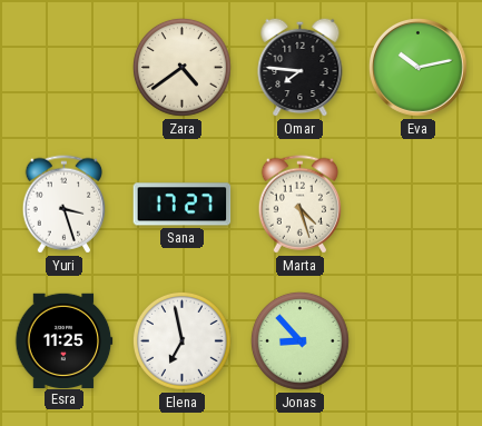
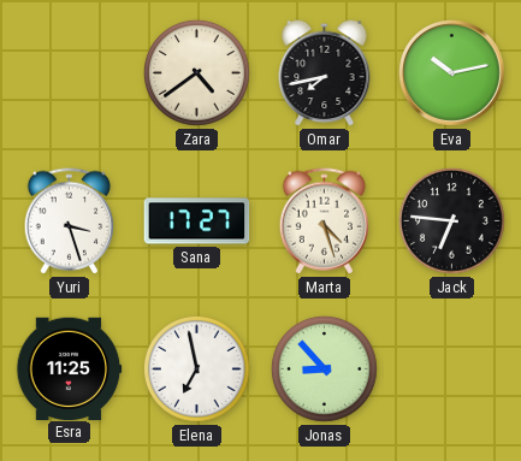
Omar: 7:46 -> 7:43
Jack: none -> 6:46
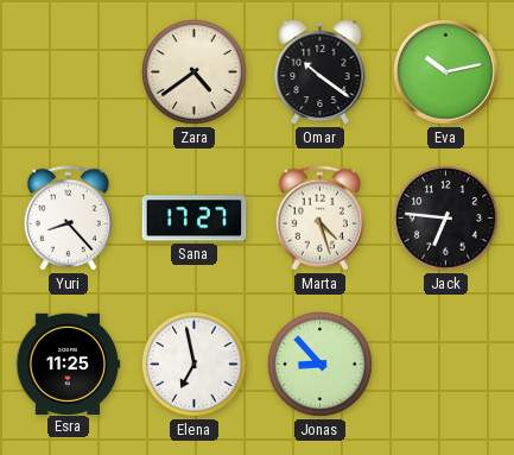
Omar: 7:43 -> 10:21
Yuri: 3:27 -> 8:23
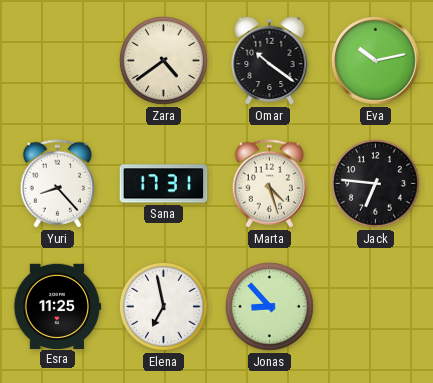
Sana: 17:27 -> 17:31
